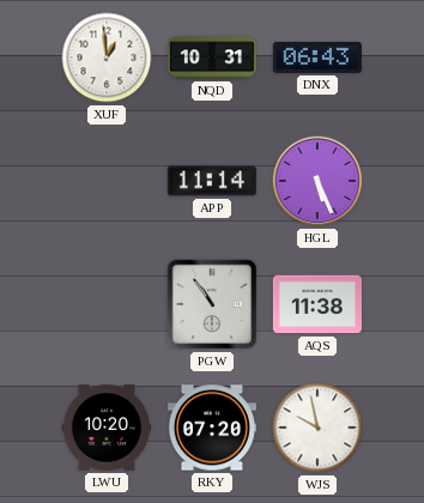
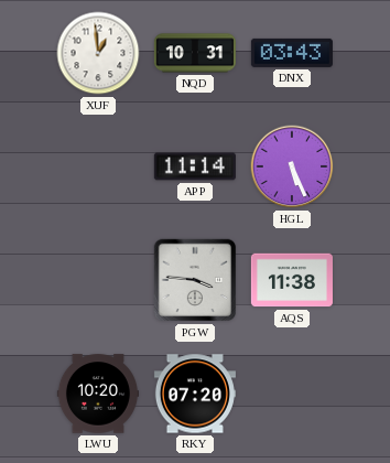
DNX: 06:43 -> 03:43
PGW: 10:54 -> 3:46
WJS: 9:58 -> none
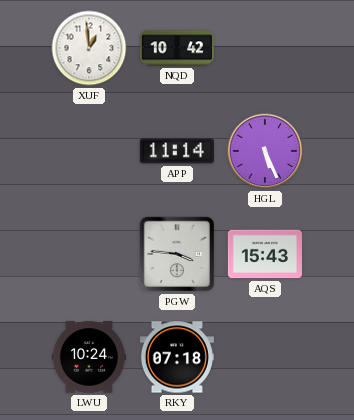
NQD: 10:31 -> 10:42
DNX: 03:43 -> none
AQS: 11:38 -> 15:43
LWU: 10:20 -> 10:24
RKY: 07:20 -> 07:18
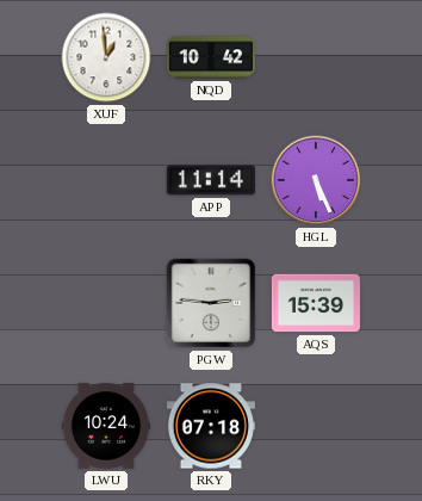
PGW: 3:46 -> 2:46
AQS: 15:43 -> 15:39
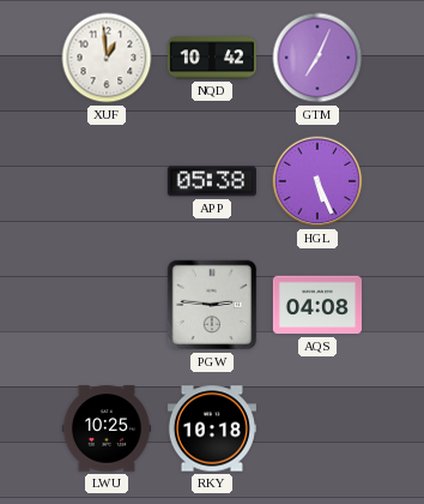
GTM: none -> 7:04
APP: 11:14 -> 05:38
AQS: 15:39 -> 04:08
LWU: 10:24 -> 10:25
RKY: 07:18 -> 10:18
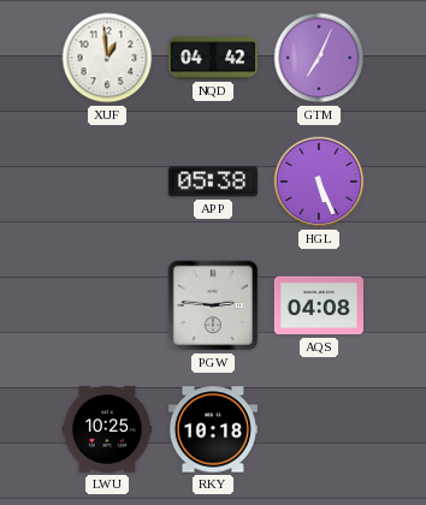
NQD: 10:42 -> 04:42
